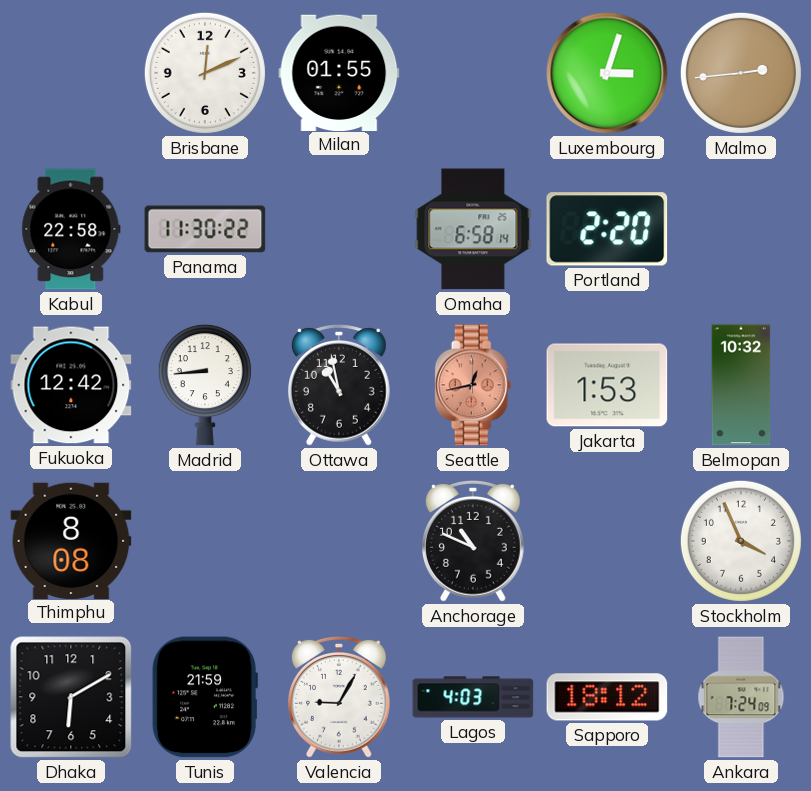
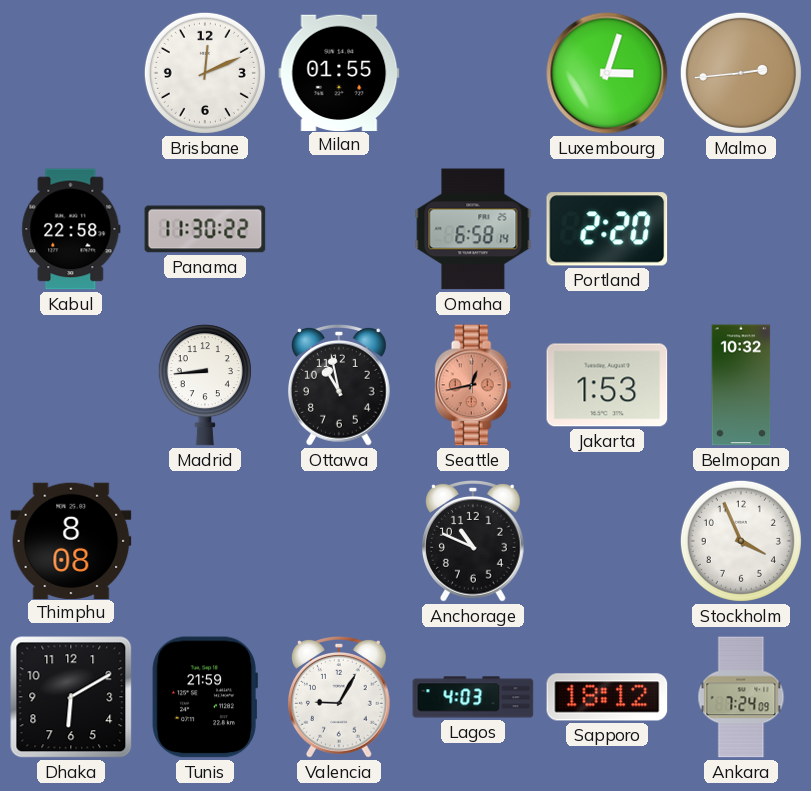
Fukuoka: 12:42 -> none
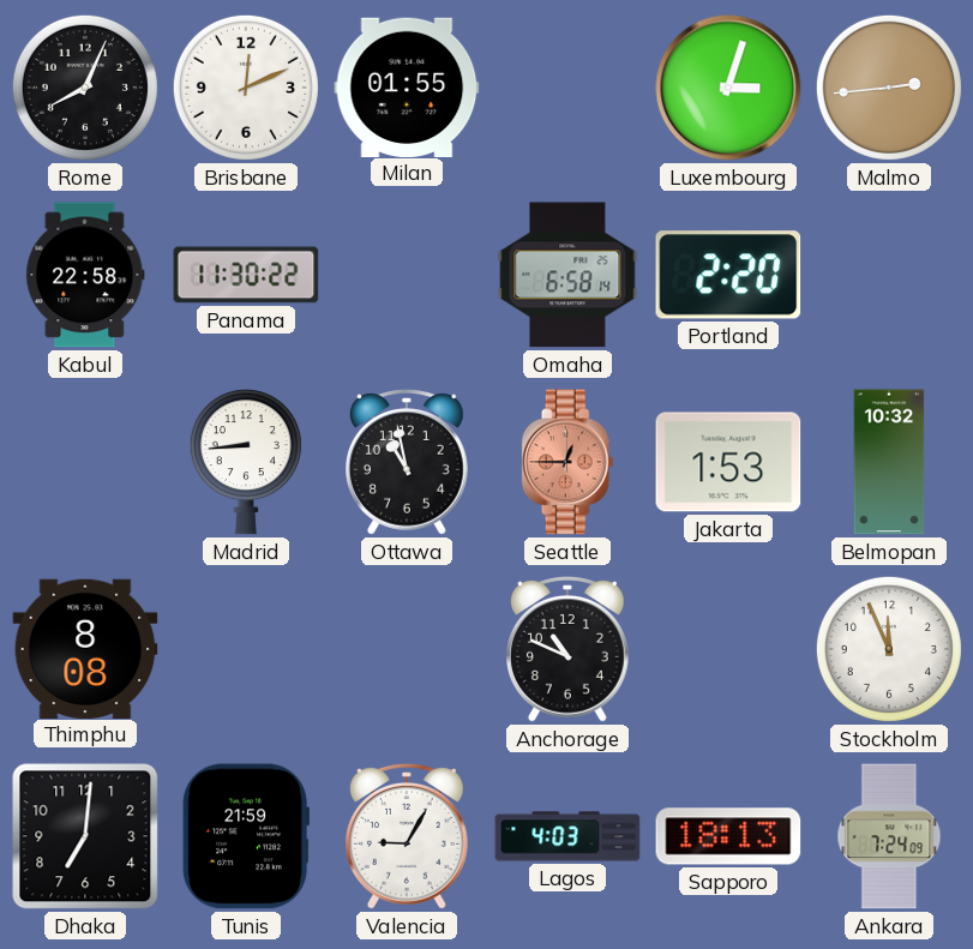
Rome: none -> 8:04
Seattle: 12:43 -> 12:45
Stockholm: 3:56 -> 11:56
Dhaka: 6:10 -> 7:01
Sapporo: 18:12 -> 18:13
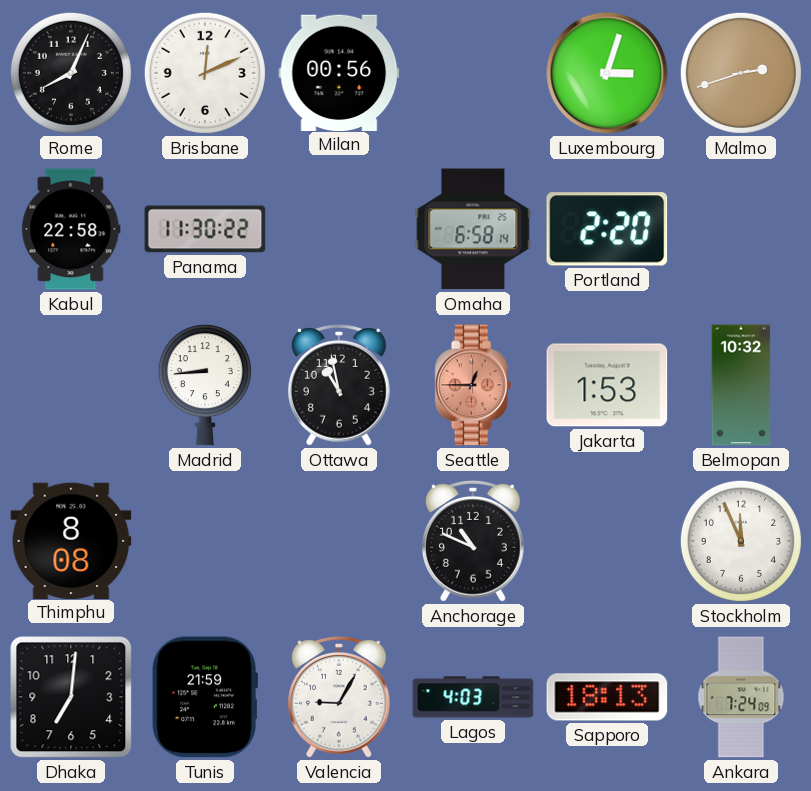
Milan: 01:55 -> 00:56
Malmo: 2:44 -> 2:42
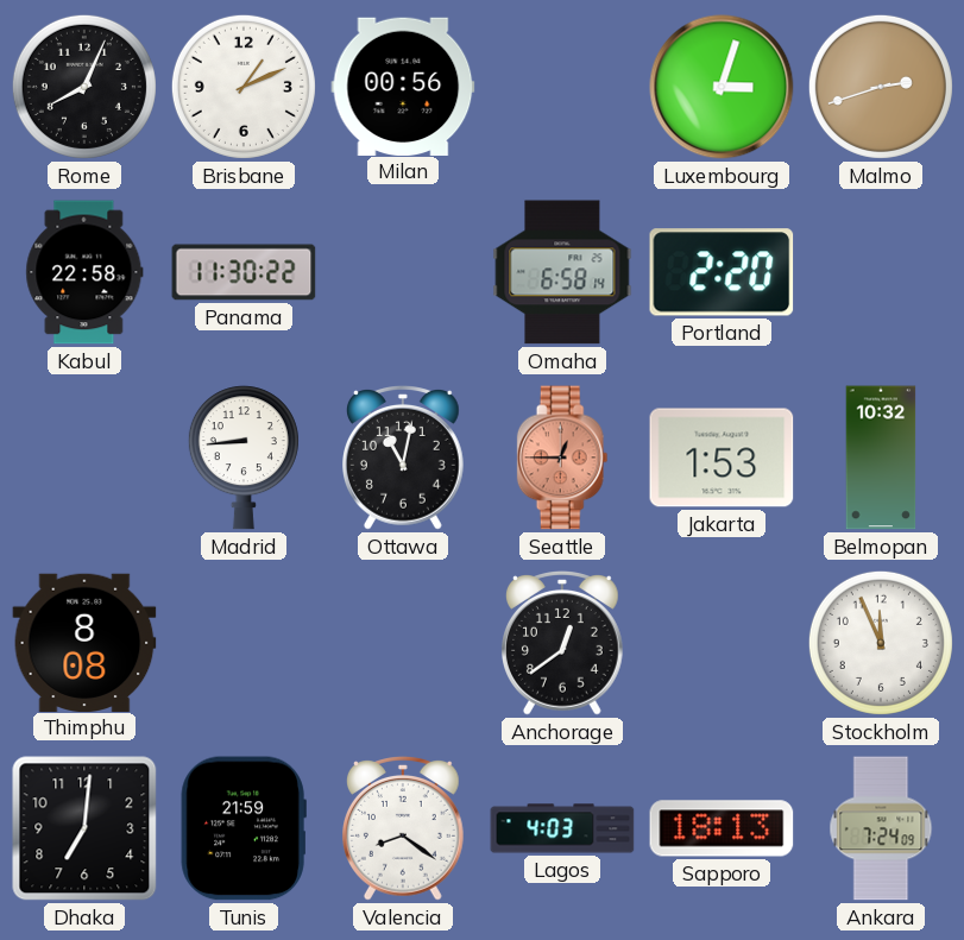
Brisbane: 12:11 -> 1:11
Ottawa: 10:58 -> 11:02
Anchorage: 10:49 -> 12:39
Valencia: 9:05 -> 8:21
